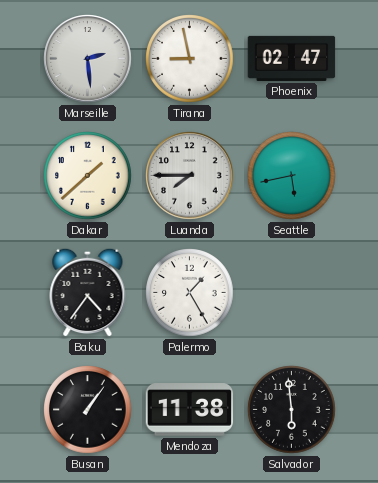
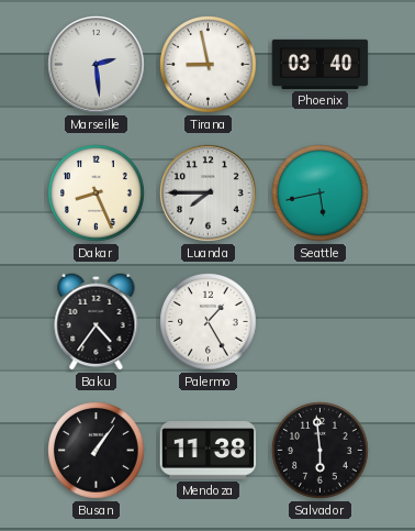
Phoenix: 02:47 -> 03:40
Dakar: 1:38 -> 8:26
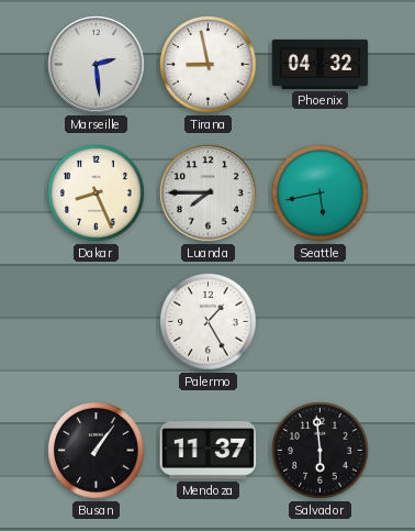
Phoenix: 03:40 -> 04:32
Baku: 4:36 -> none
Mendoza: 11:38 -> 11:37
